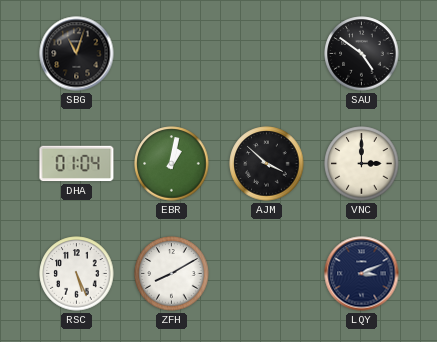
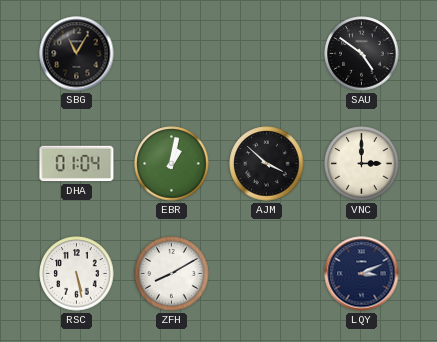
SBG: 11:03 -> 11:05
RSC: 5:26 -> 5:28
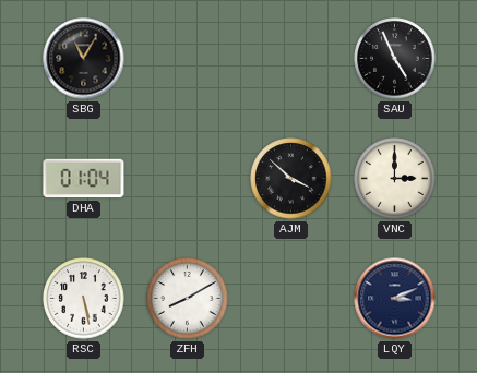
SAU: 4:51 -> 4:56
EBR: 1:02 -> none
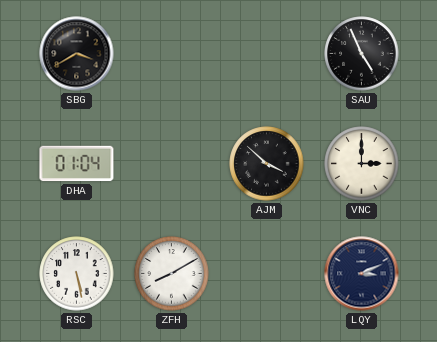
SBG: 11:05 -> 3:40
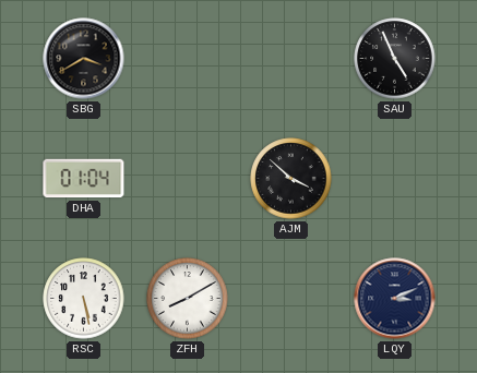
VNC: 3:00 -> none
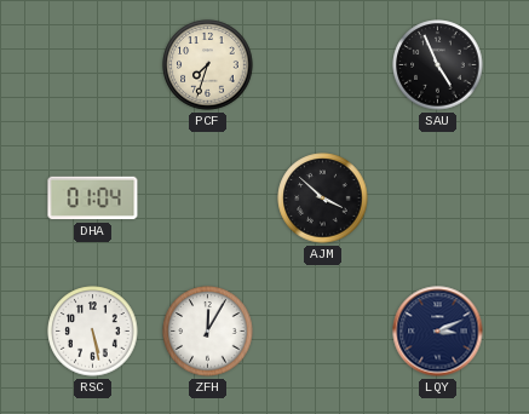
SBG: 3:40 -> none
PCF: none -> 7:33
ZFH: 8:10 -> 12:05
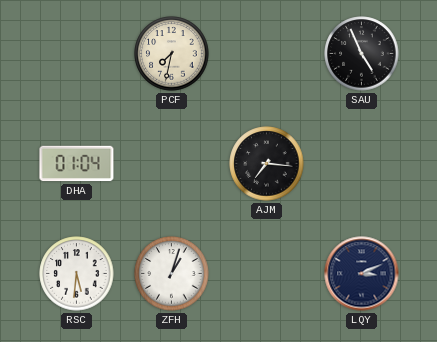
PCF: 7:33 -> 7:32
AJM: 3:52 -> 7:16
RSC: 5:28 -> 5:31
ZFH: 12:05 -> 1:03
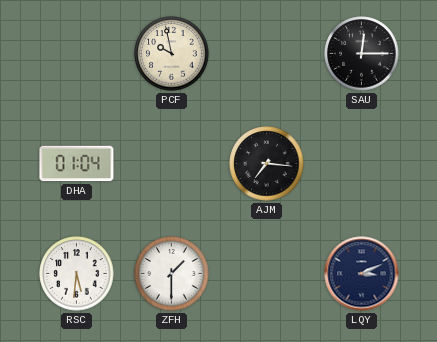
PCF: 7:32 -> 9:58
SAU: 4:56 -> 12:15
ZFH: 1:03 -> 1:30
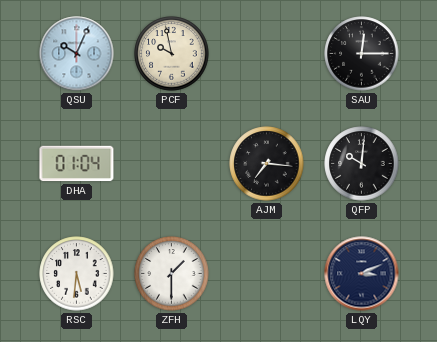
QSU: none -> 10:04
QFP: none -> 10:01
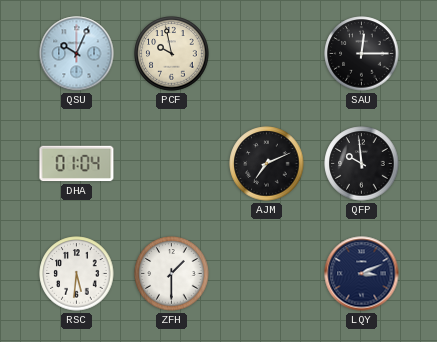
AJM: 7:16 -> 7:11
QFP: 10:01 -> 9:59
